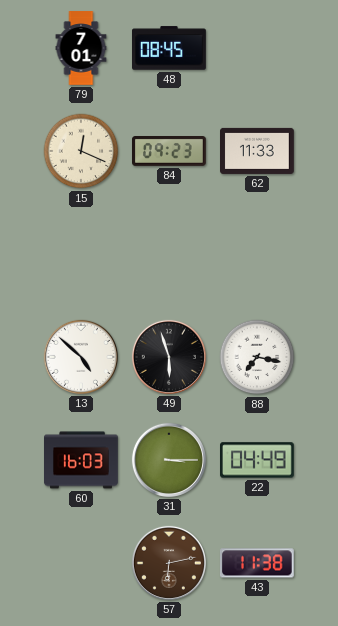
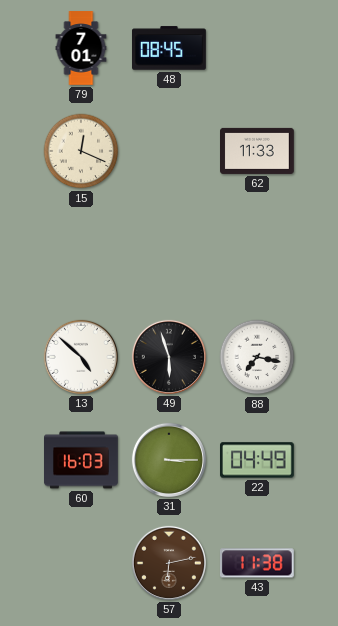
84: 09:23 -> none
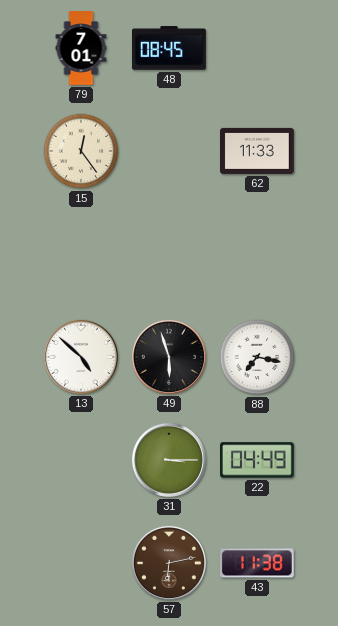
15: 12:19 -> 12:24
60: 16:03 -> none
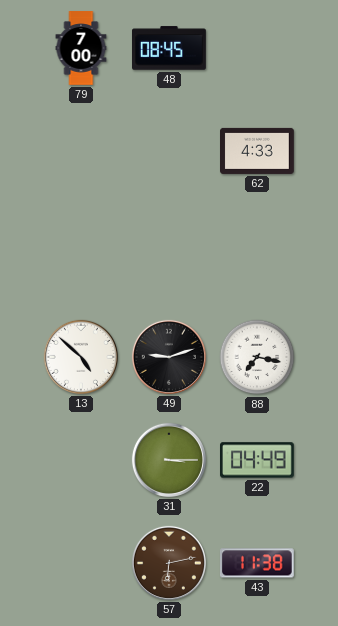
79: 7:01 -> 7:00
15: 12:24 -> none
62: 11:33 -> 4:33
49: 5:57 -> 9:12
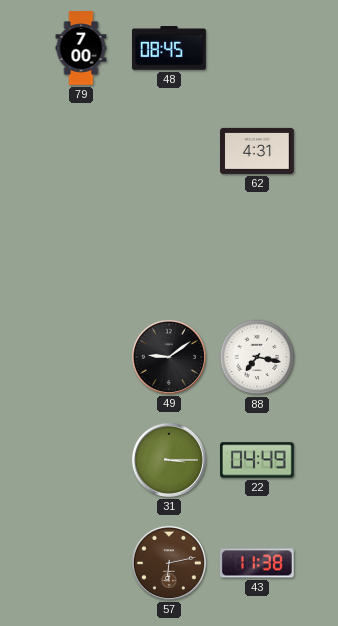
62: 4:33 -> 4:31
13: 4:52 -> none
49: 9:12 -> 9:09
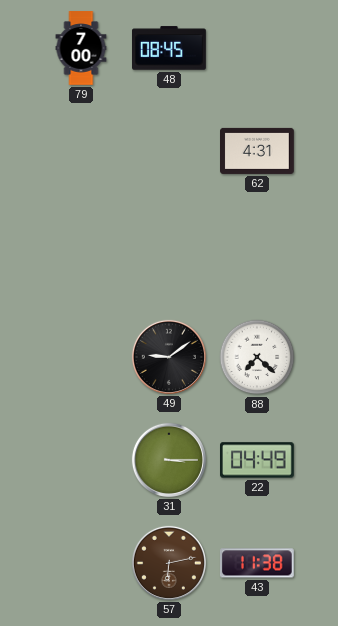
88: 7:17 -> 7:22
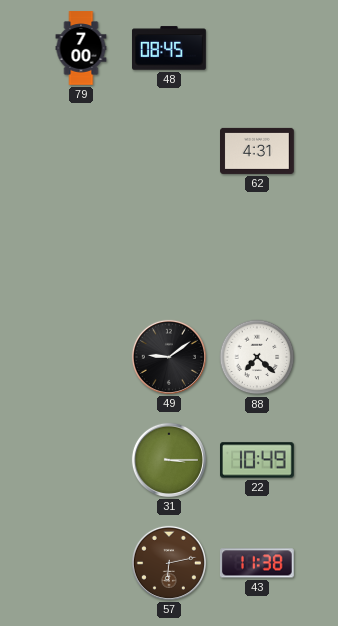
22: 04:49 -> 10:49
